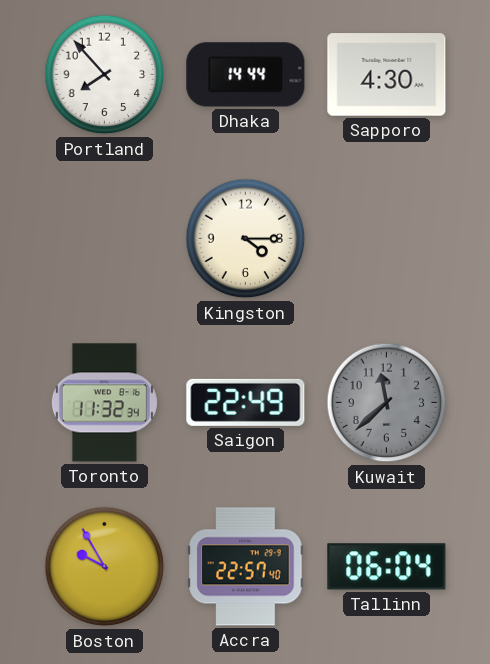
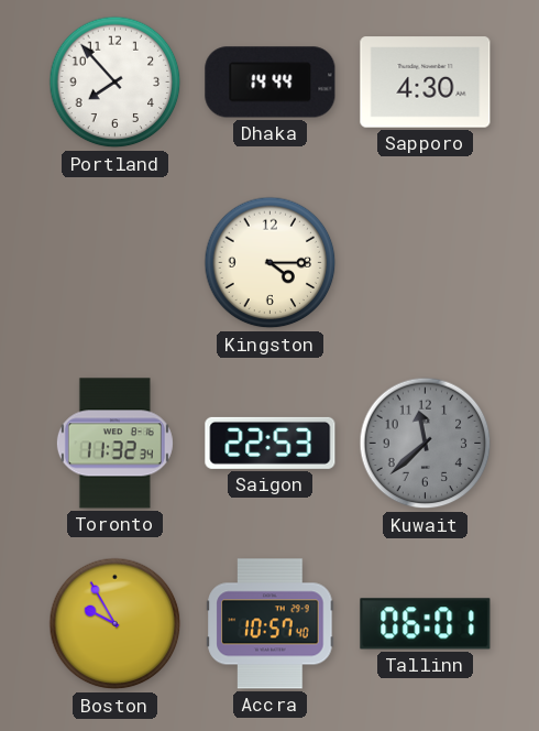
Saigon: 22:49 -> 22:53
Accra: 22:57 -> 10:57
Tallinn: 06:04 -> 06:01
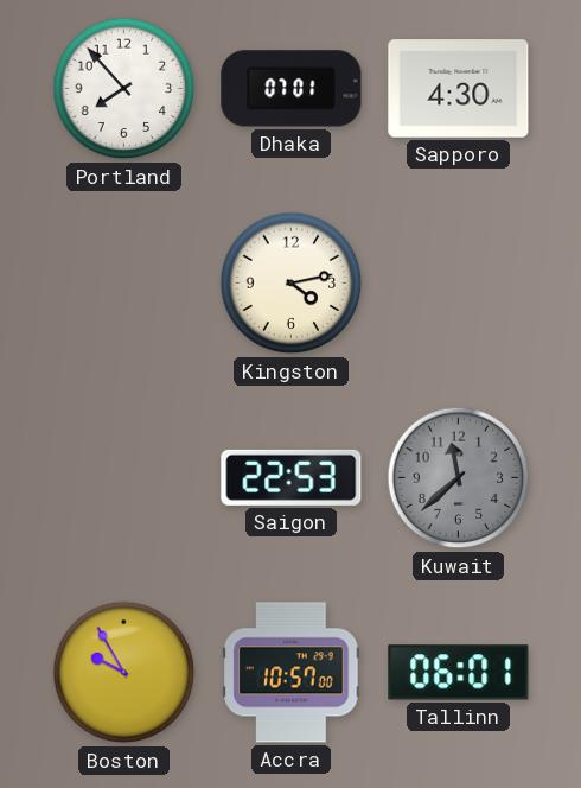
Dhaka: 14:44 -> 07:01
Kingston: 4:15 -> 4:13
Toronto: 11:32 -> none
Accra: 10:57:40 -> 10:57:00
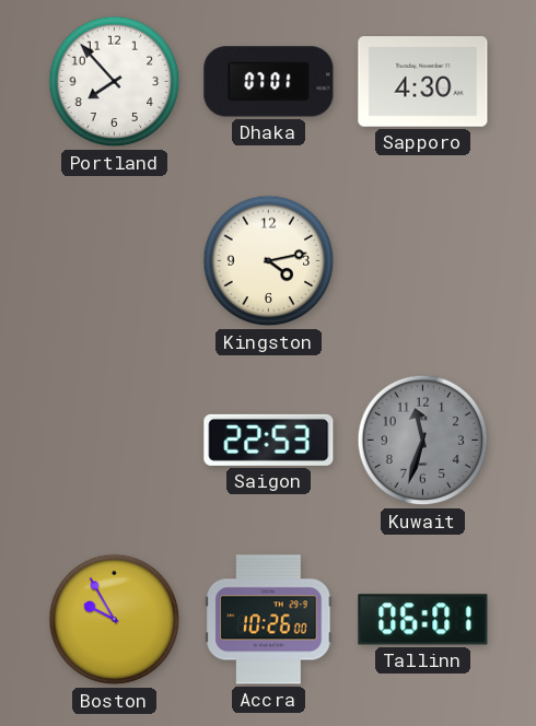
Kuwait: 11:38 -> 11:33
Accra: 10:57 -> 10:26
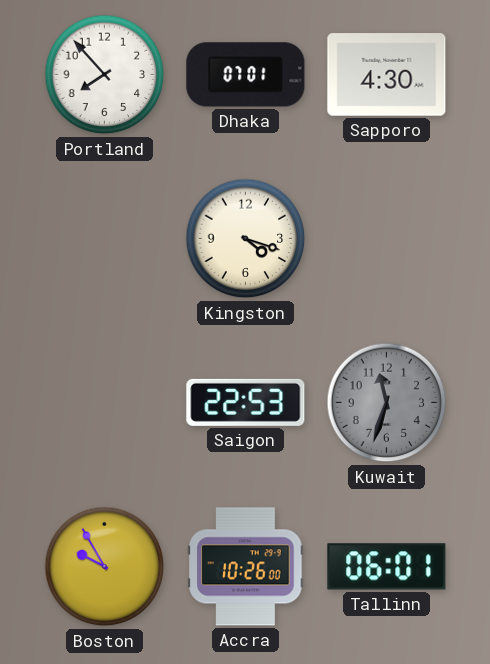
Kingston: 4:13 -> 4:18
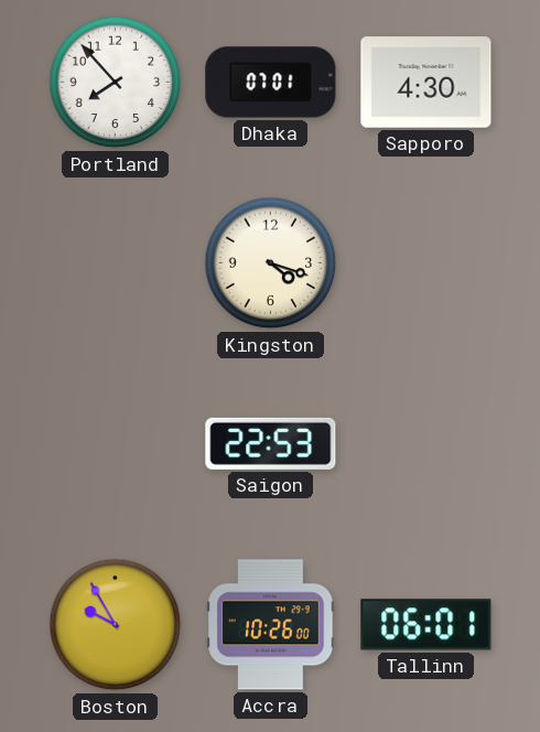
Kuwait: 11:33 -> none
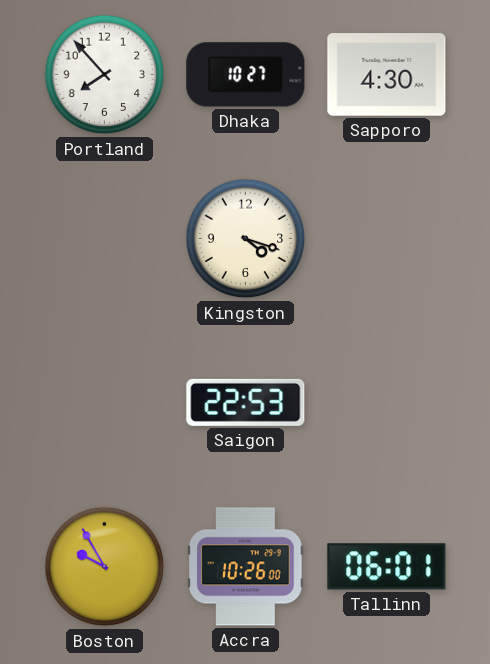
Dhaka: 07:01 -> 10:27
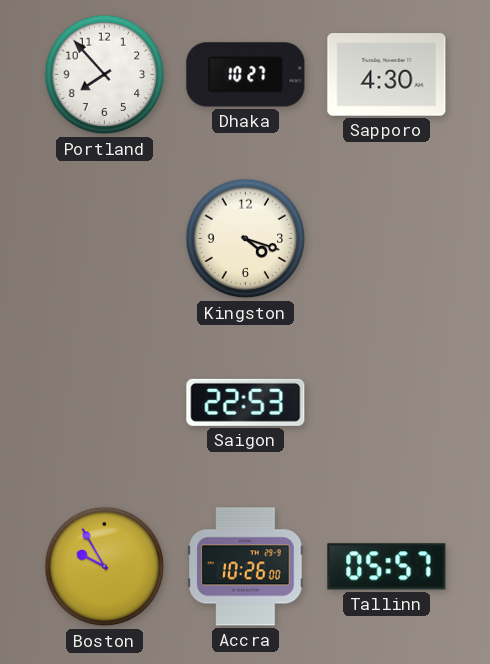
Tallinn: 06:01 -> 05:57
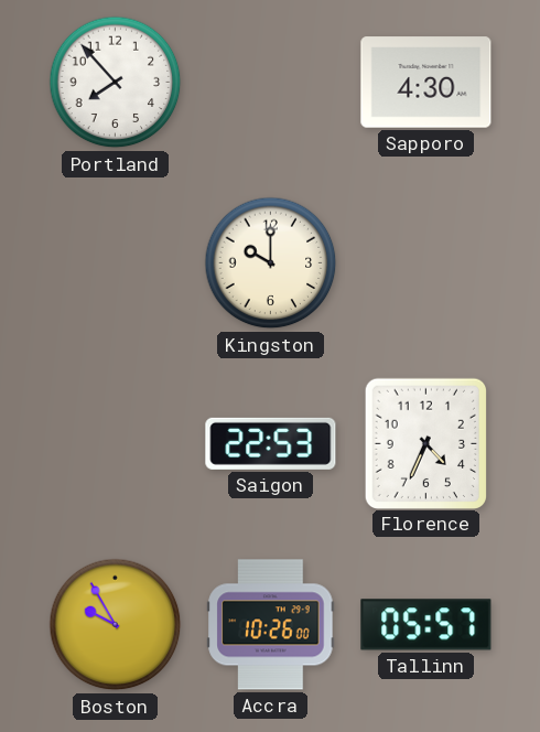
Dhaka: 10:27 -> none
Kingston: 4:18 -> 10:00
Florence: none -> 4:34
